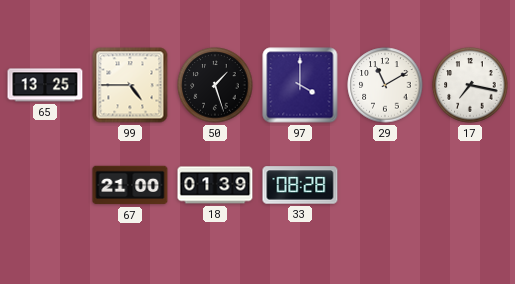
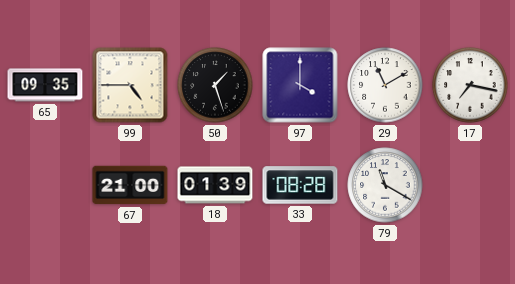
65: 13:25 -> 09:35
79: none -> 11:20
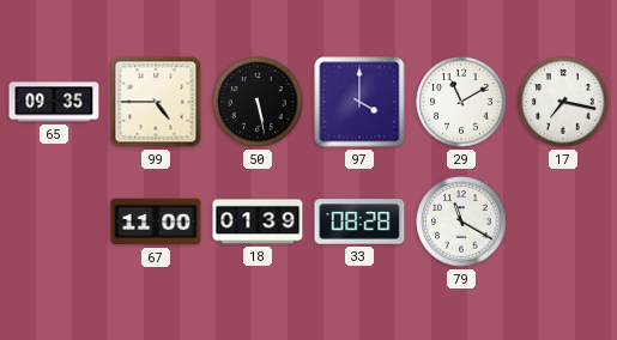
50: 1:27 -> 5:28
67: 21:00 -> 11:00
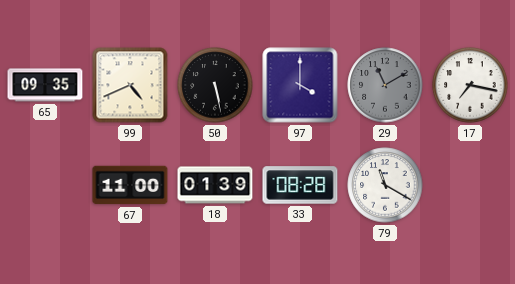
99: 4:45 -> 4:41
29 dial: white -> grey
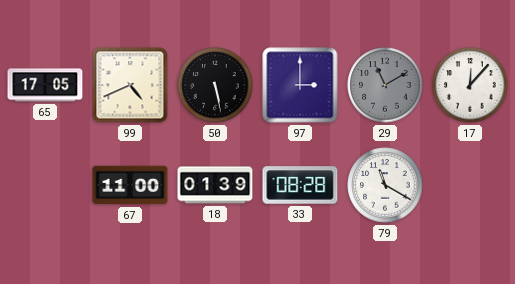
65: 09:35 -> 17:05
97: 4:00 -> 3:00
17: 7:17 -> 12:07
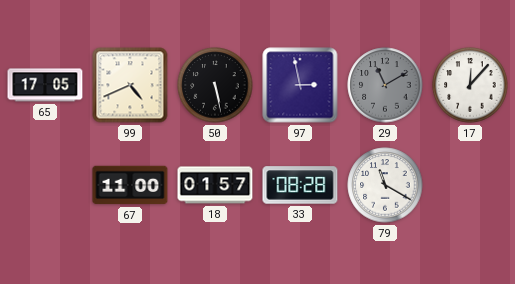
97: 3:00 -> 2:58
18: 01:39 -> 01:57
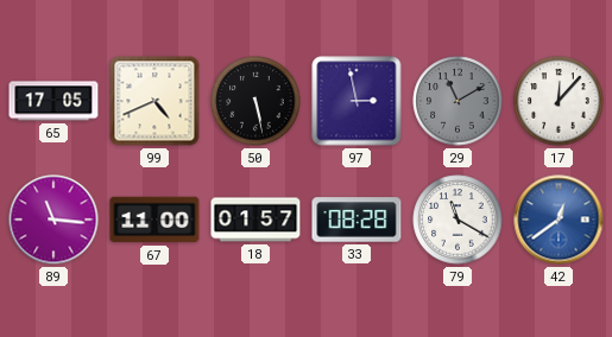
89: none -> 11:16
42: none -> 12:39
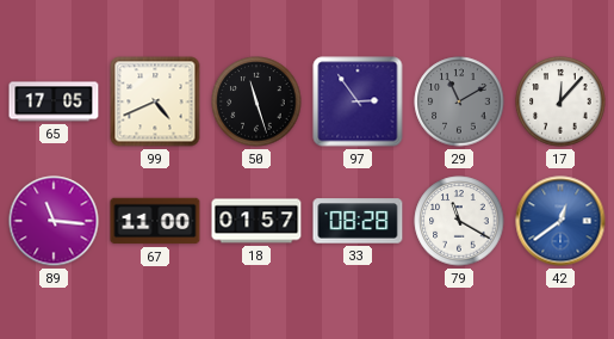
50: 5:28 -> 11:27
97: 2:58 -> 2:54
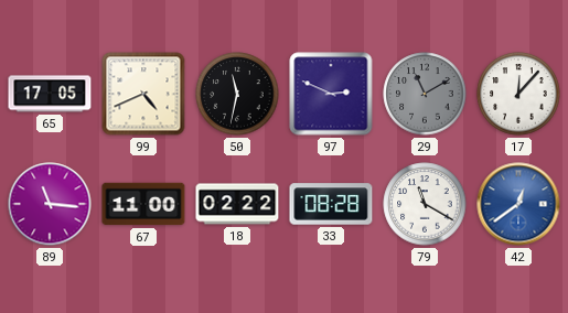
50: 11:27 -> 11:32
97: 2:54 -> 2:49
18: 01:57 -> 02:22
